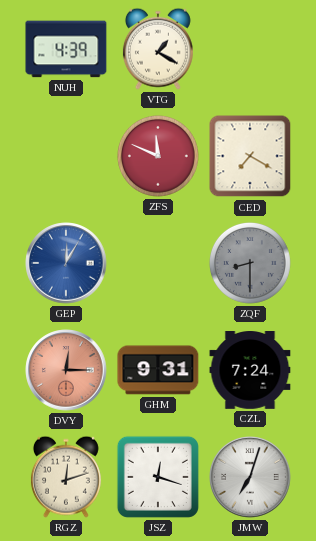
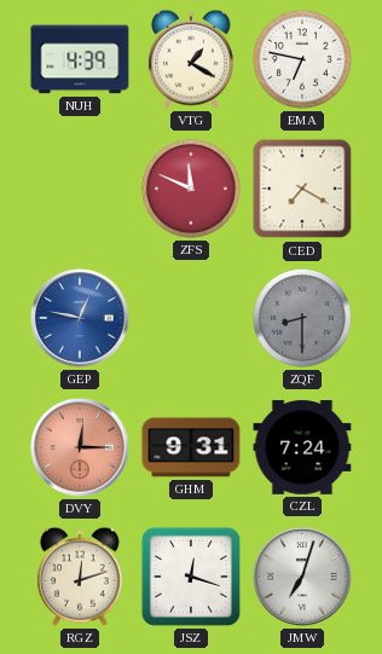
EMA: none -> 6:47
GEP: 12:05 -> 12:47
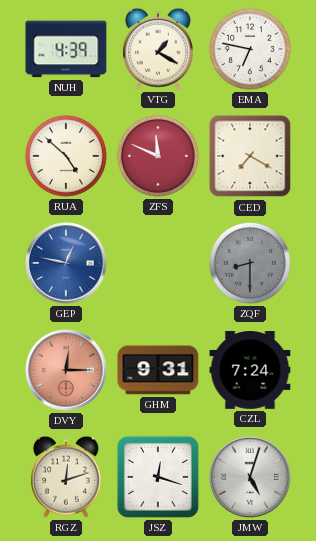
RUA: none -> 4:52
JMW: 7:03 -> 5:03
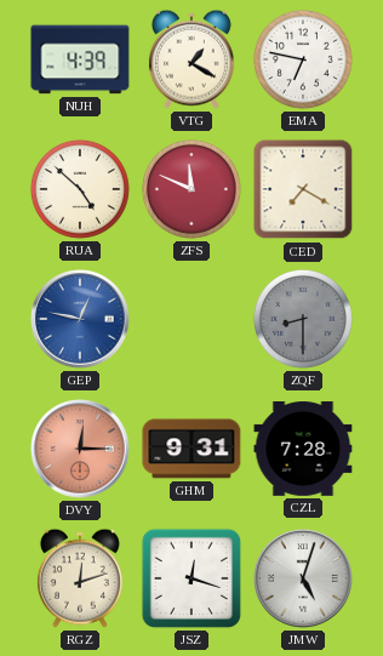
CZL: 7:24 -> 7:28
